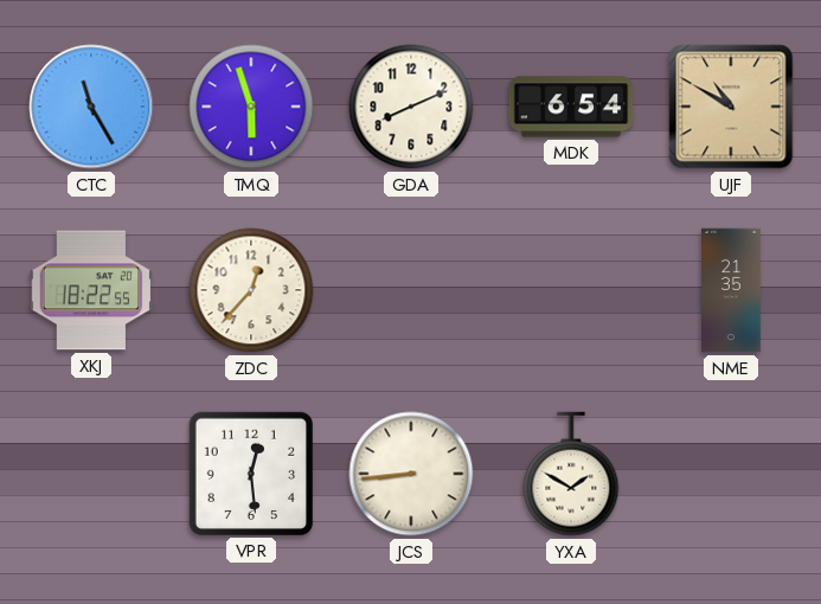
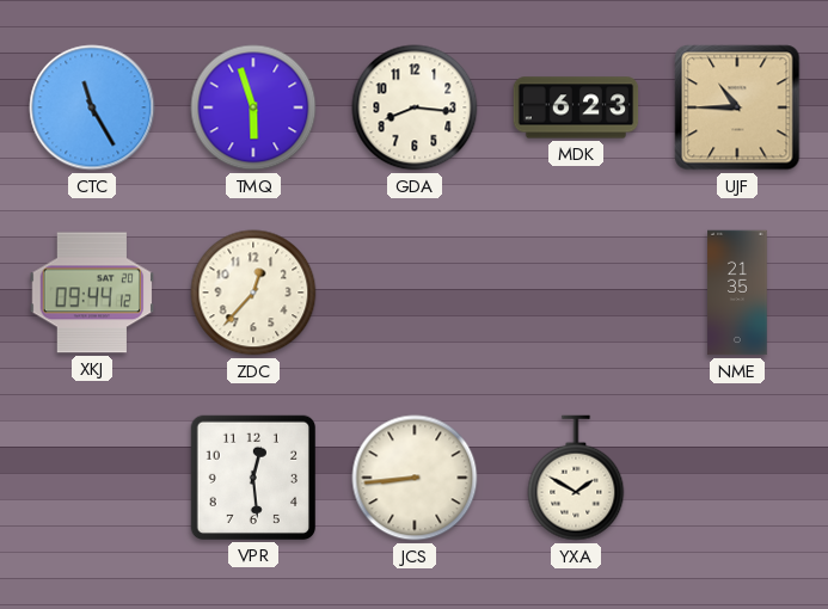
GDA: 8:11 -> 8:16
MDK: 6:54 -> 6:23
UJF: 10:50 -> 10:45
XKJ: 18:22 -> 09:44
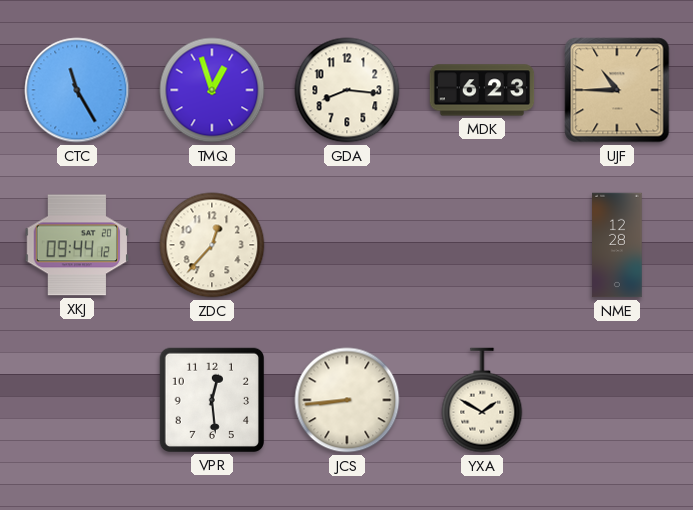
TMQ: 5:57 -> 12:57
NME: 21:35 -> 12:28
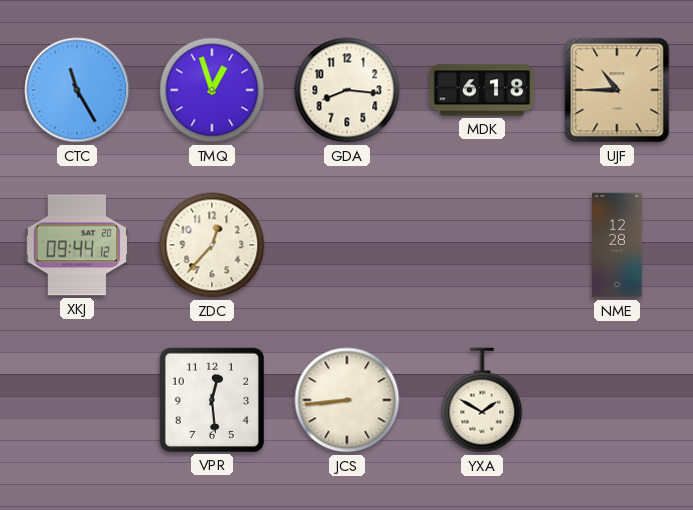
MDK: 6:23 -> 6:18
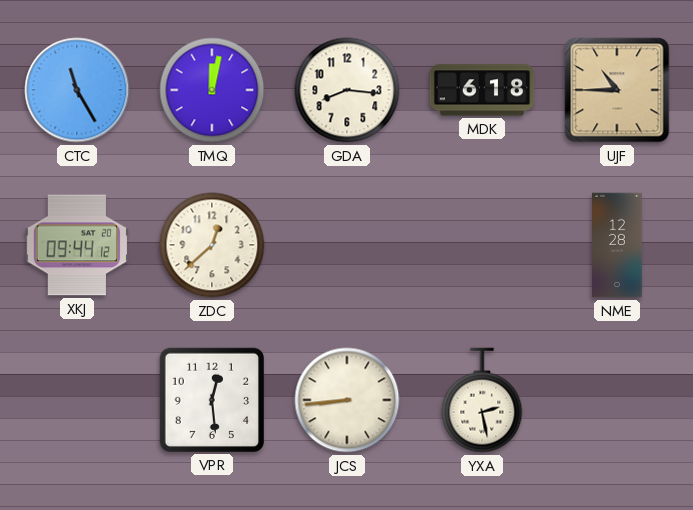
TMQ: 12:57 -> 12:02
ZDC: 12:37 -> 12:38
YXA: 1:50 -> 2:28
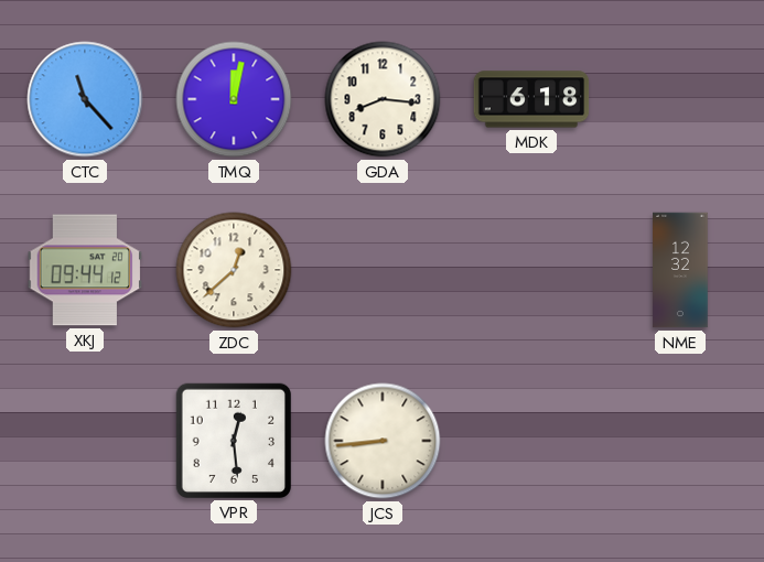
CTC: 11:25 -> 11:23
UJF: 10:45 -> none
NME: 12:28 -> 12:32
YXA: 2:28 -> none
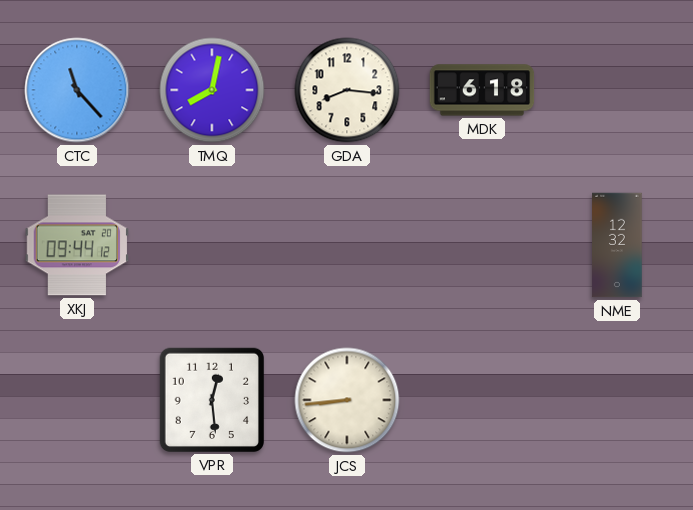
TMQ: 12:02 -> 8:02
ZDC: 12:38 -> none
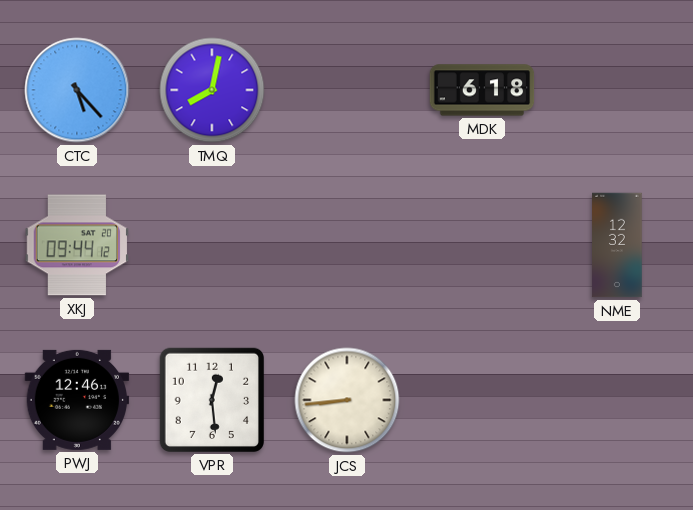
CTC: 11:23 -> 5:23
GDA: 8:16 -> none
PWJ: none -> 12:46
